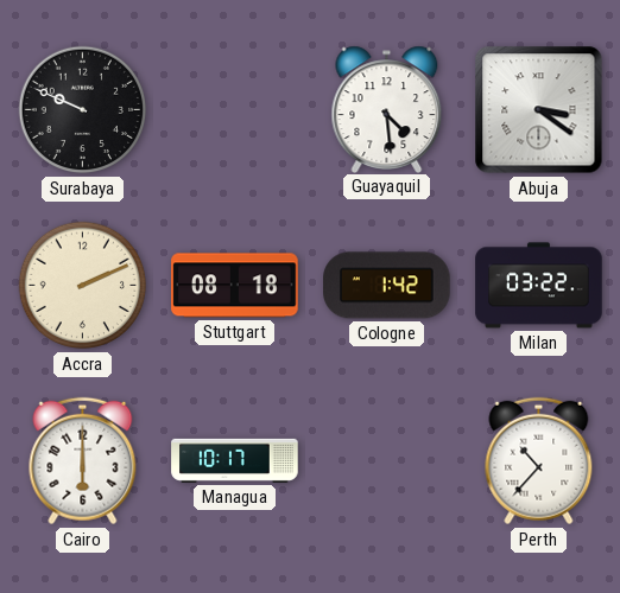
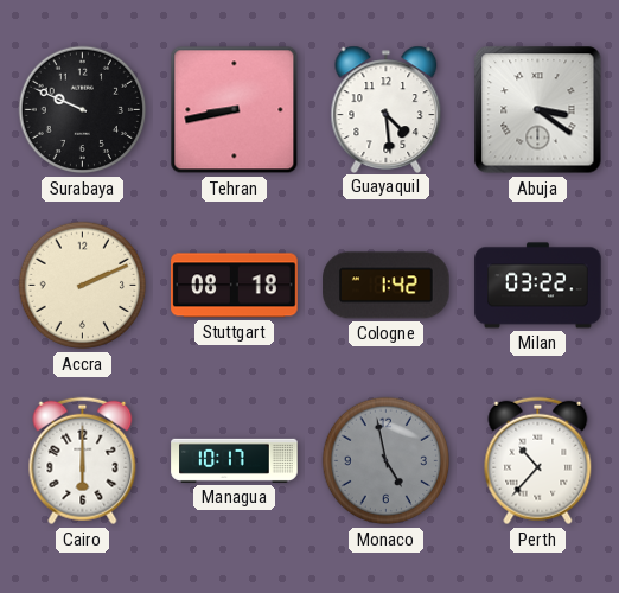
Tehran: none -> 8:43
Monaco: none -> 4:58
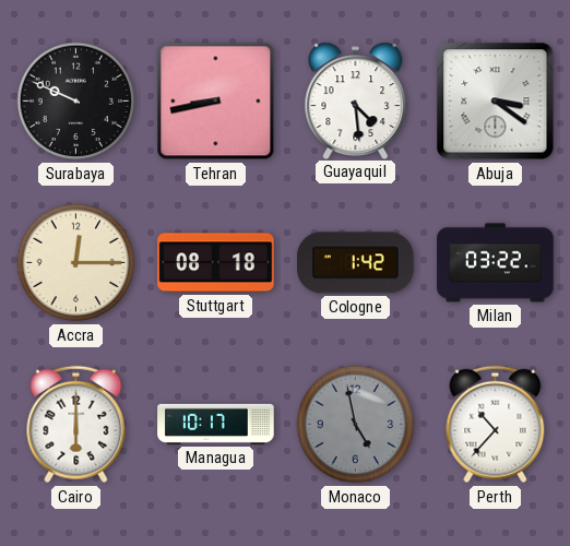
Accra: 2:11 -> 12:15
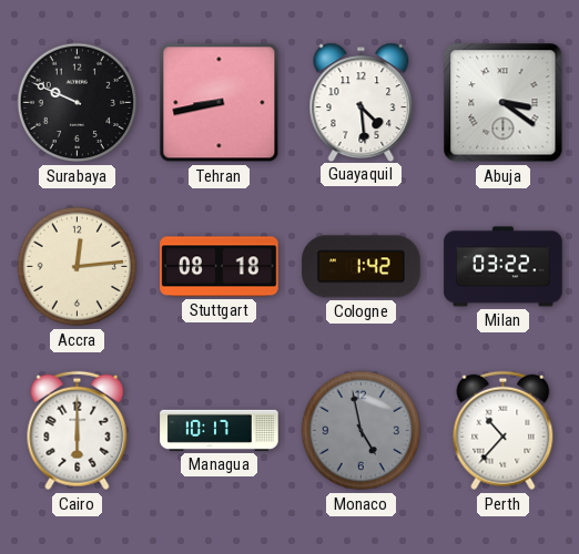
Accra: 12:15 -> 12:14
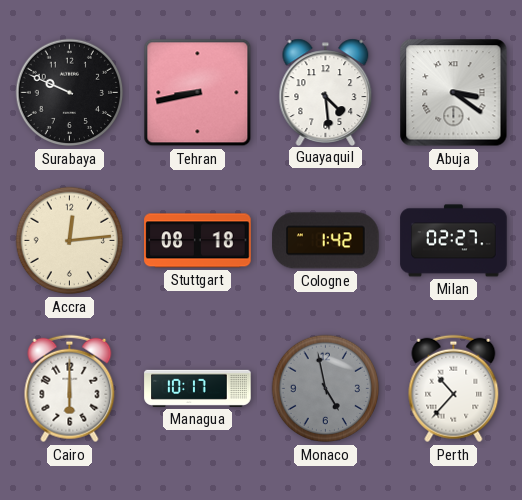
Milan: 03:22 -> 02:27
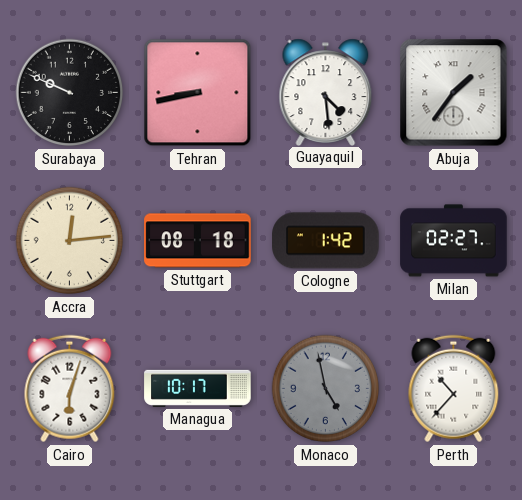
Abuja: 3:21 -> 1:36
Cairo: 6:00 -> 6:03
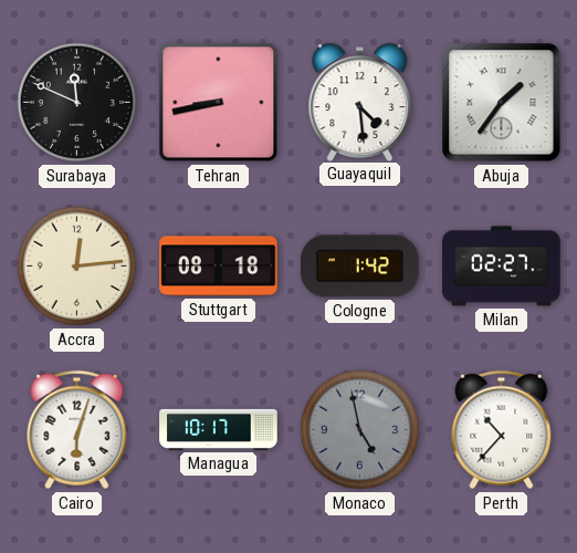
Surabaya: 9:49 -> 11:49
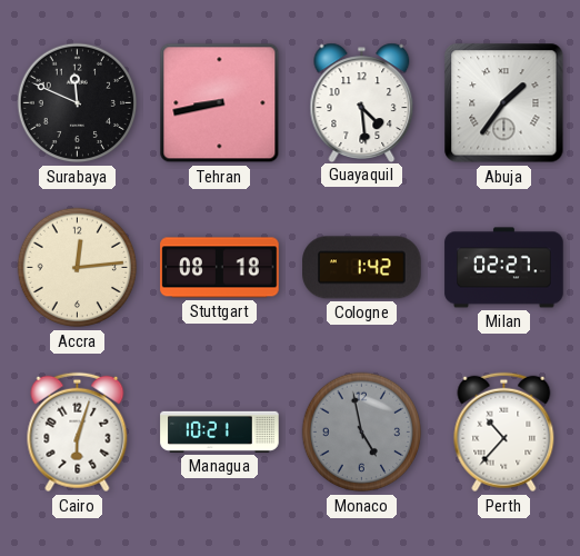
Managua: 10:17 -> 10:21
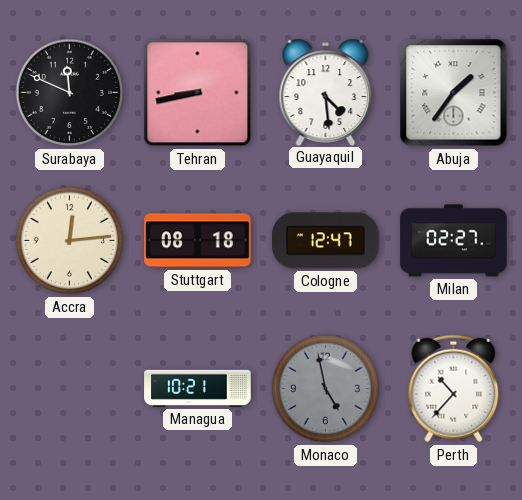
Cologne: 1:42 -> 12:47
Cairo: 6:03 -> none
